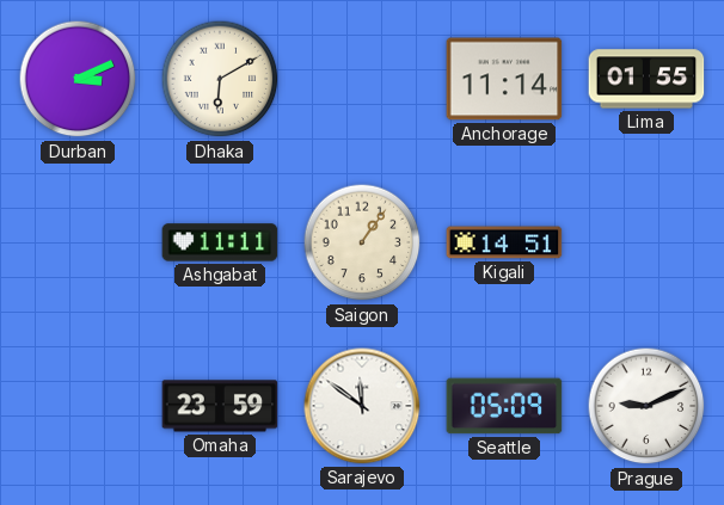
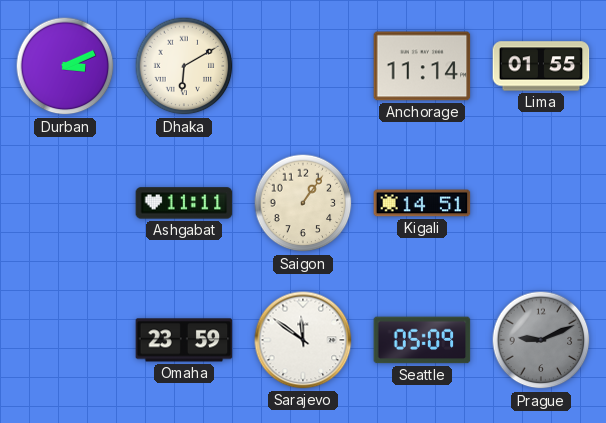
Prague dial: white -> grey
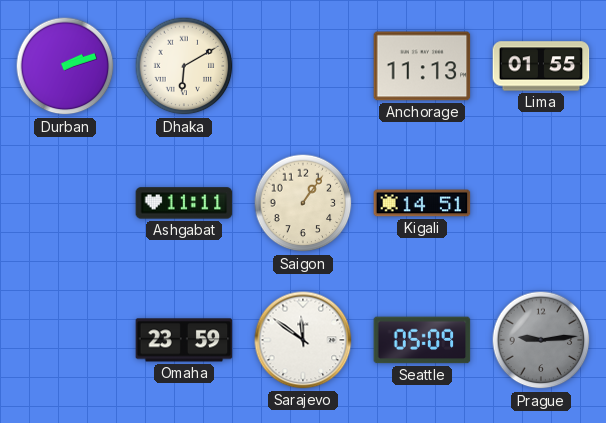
Durban: 3:11 -> 2:12
Anchorage: 11:14 -> 11:13
Prague: 9:11 -> 9:14
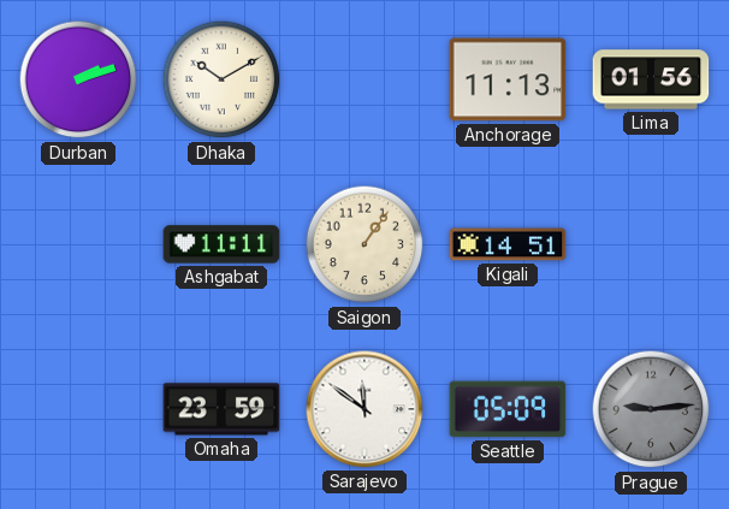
Dhaka: 6:10 -> 10:10
Lima: 01:55 -> 01:56
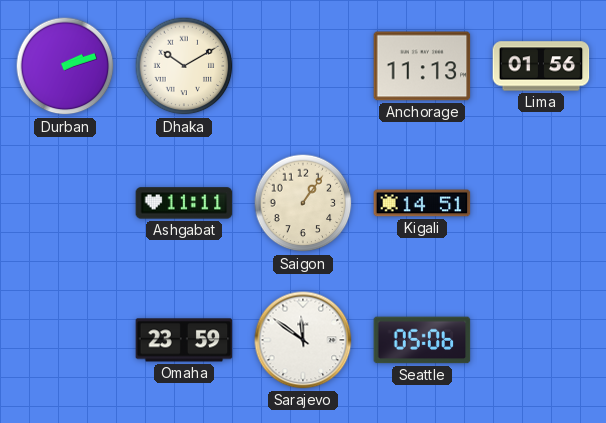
Seattle: 05:09 -> 05:06
Prague: 9:14 -> none
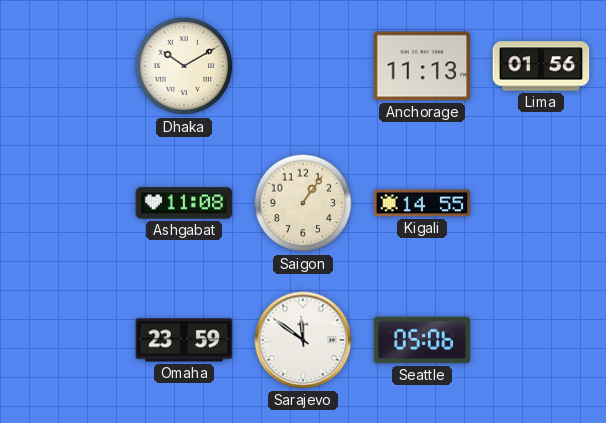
Durban: 2:12 -> none
Ashgabat: 11:11 -> 11:08
Kigali: 14:51 -> 14:55
